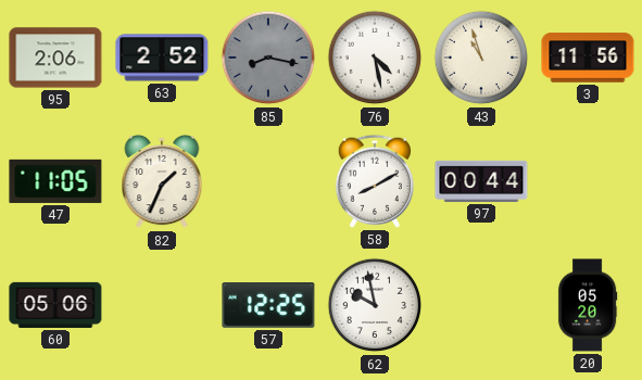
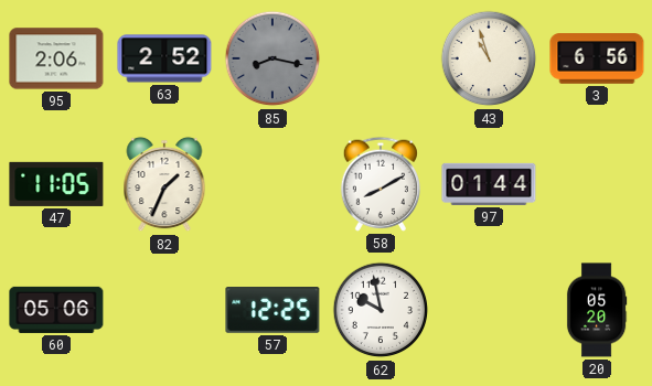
76: 4:28 -> none
3: 11:56 -> 6:56
97: 00:44 -> 01:44
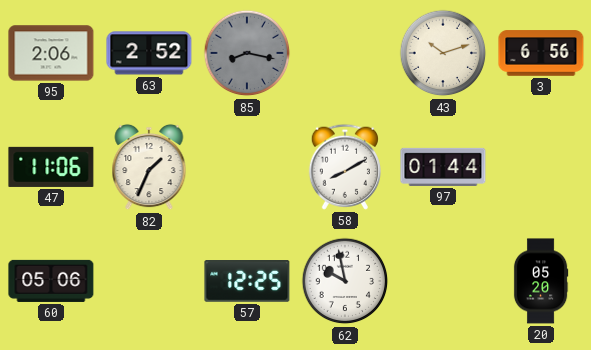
43: 10:57 -> 10:12
47: 11:05 -> 11:06
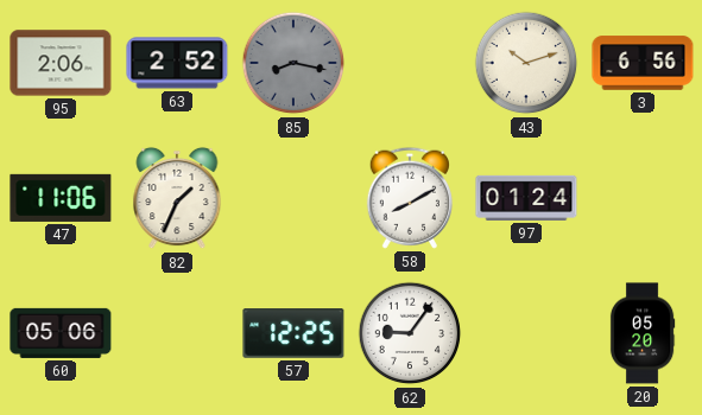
97: 01:44 -> 01:24
62: 9:58 -> 9:06
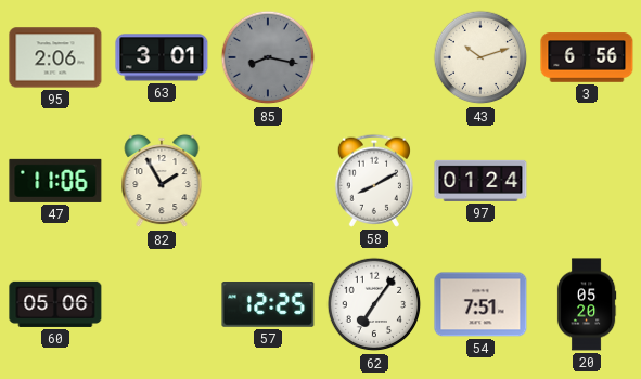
63: 2:52 -> 3:01
82: 1:34 -> 1:55
62: 9:06 -> 7:06
54: none -> 7:51
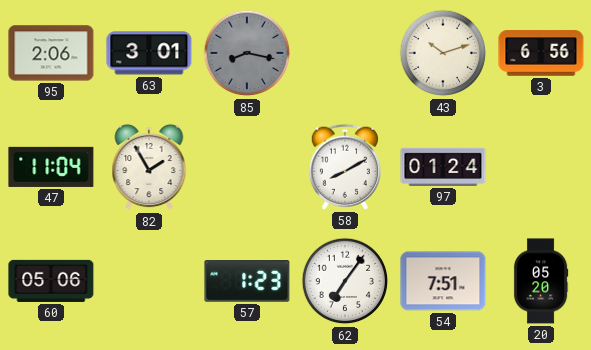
47: 11:06 -> 11:04
57: 12:25 -> 1:23
